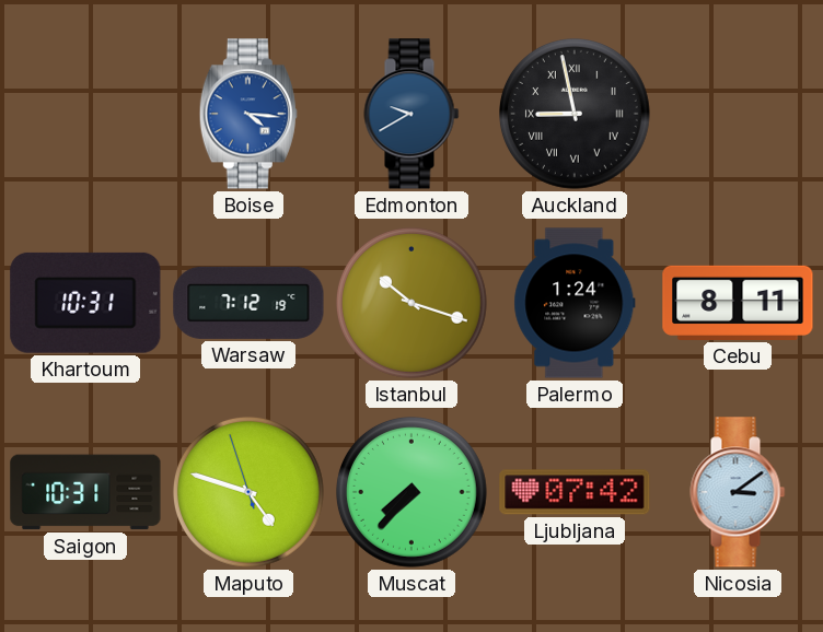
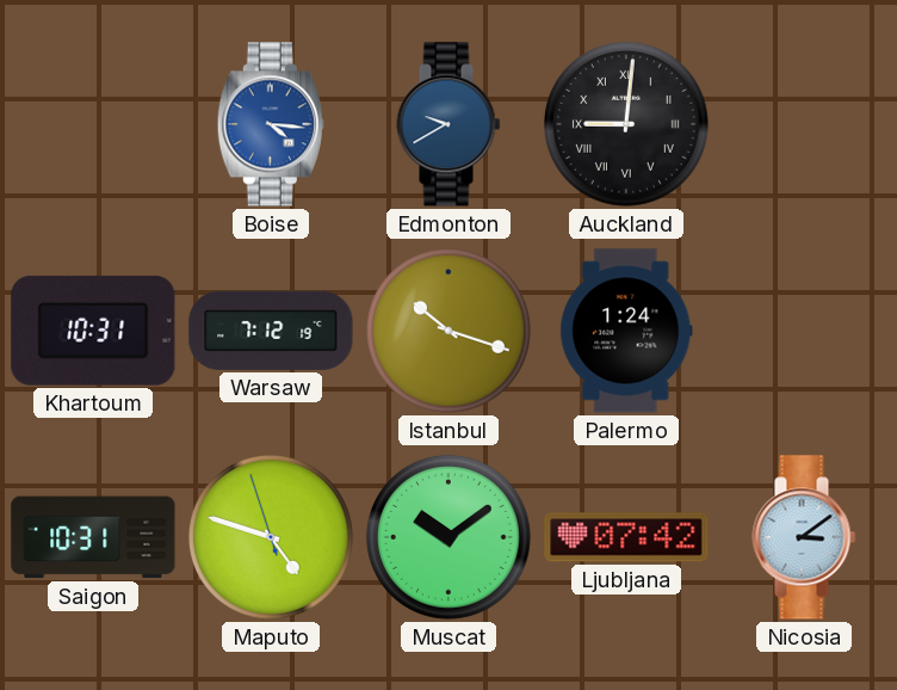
Auckland: 8:58 -> 9:01
Cebu: 8:11 -> none
Muscat: 7:37 -> 10:09
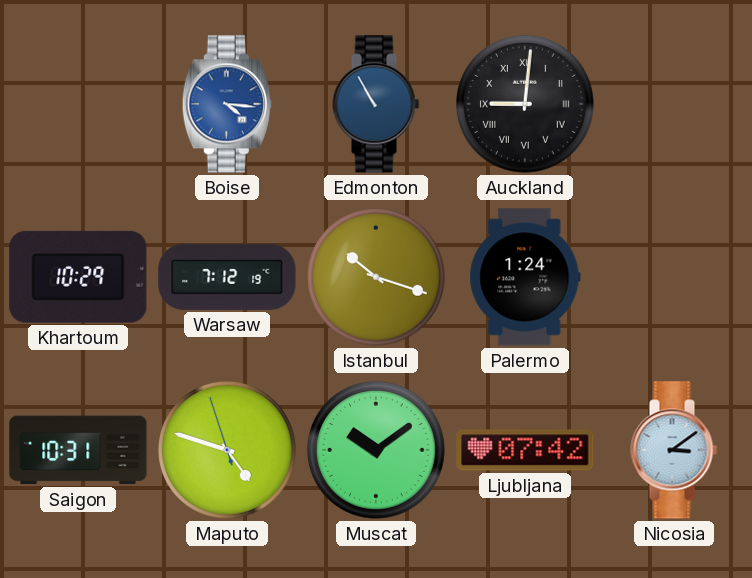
Edmonton: 9:40 -> 10:55
Khartoum: 10:31 -> 10:29
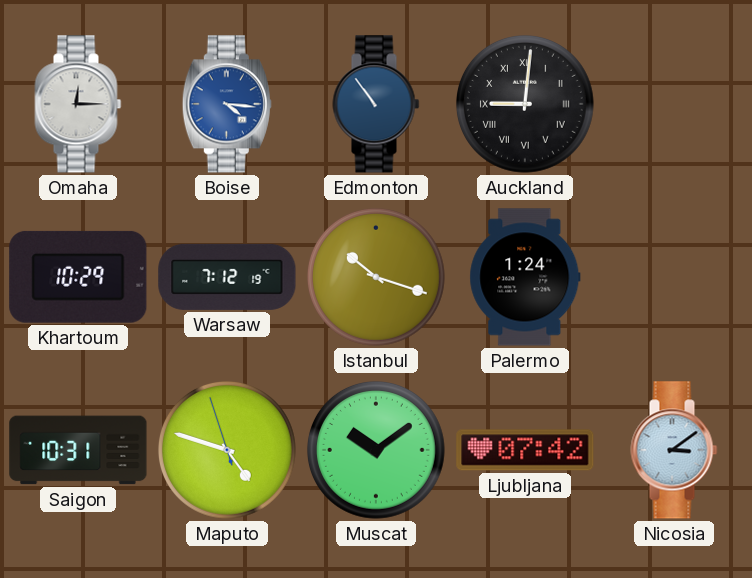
Omaha: none -> 12:15
Edmonton: 10:55 -> 10:54
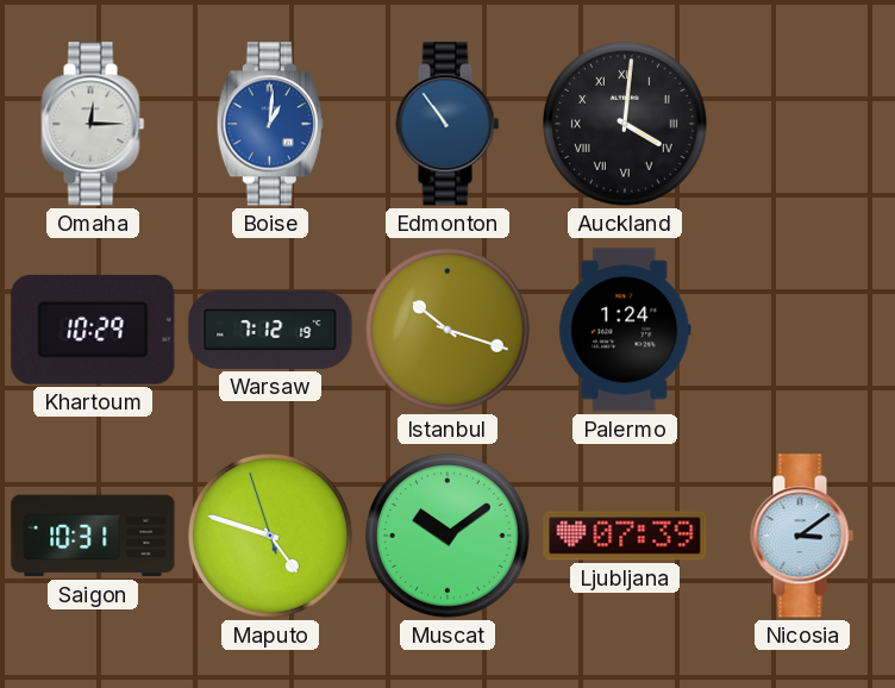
Boise: 4:16 -> 1:01
Auckland: 9:01 -> 4:01
Ljubljana: 07:42 -> 07:39
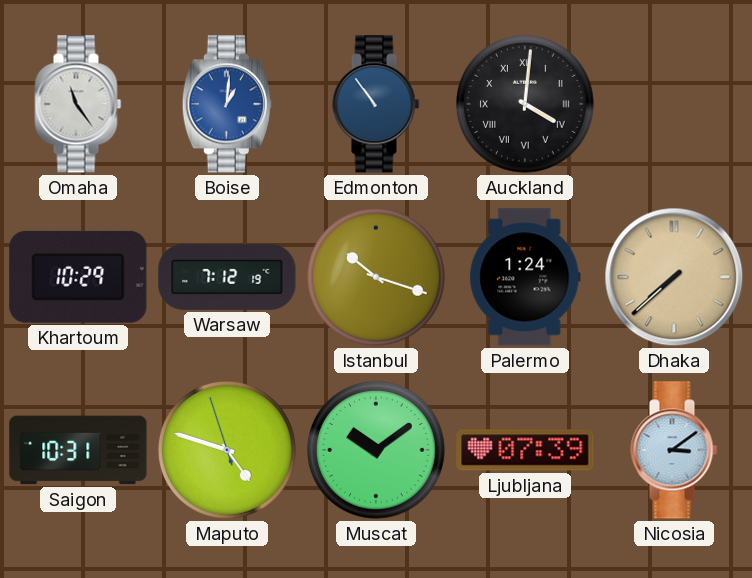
Omaha: 12:15 -> 11:24
Dhaka: none -> 7:38
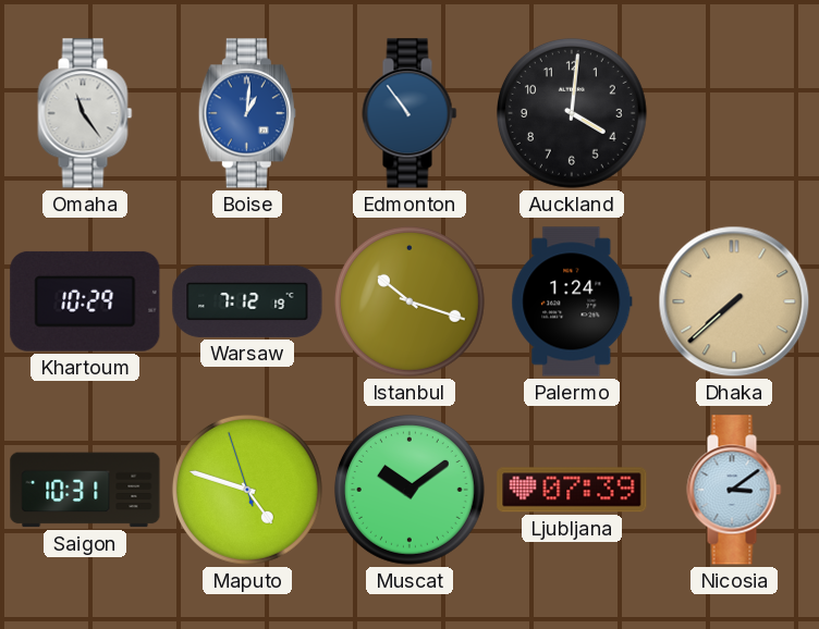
Auckland numerals: Roman -> Arabic
